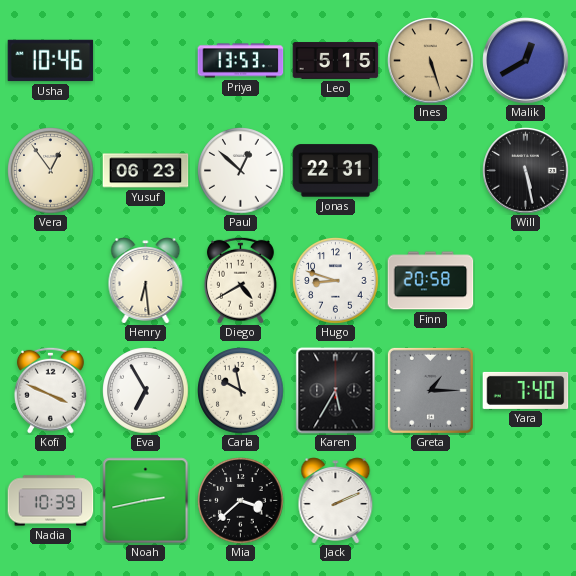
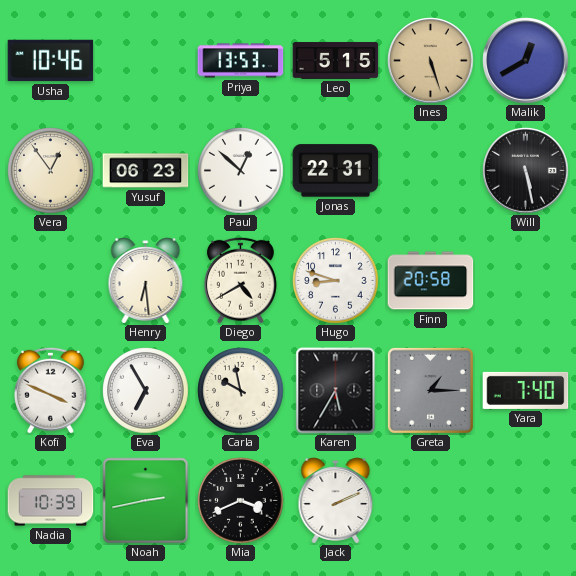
Mia: 3:38 -> 3:41
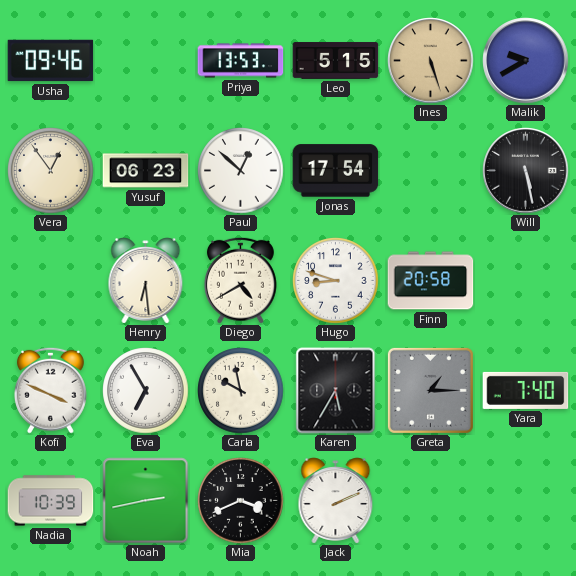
Usha: 10:46 -> 09:46
Malik: 12:40 -> 9:40
Jonas: 22:31 -> 17:54
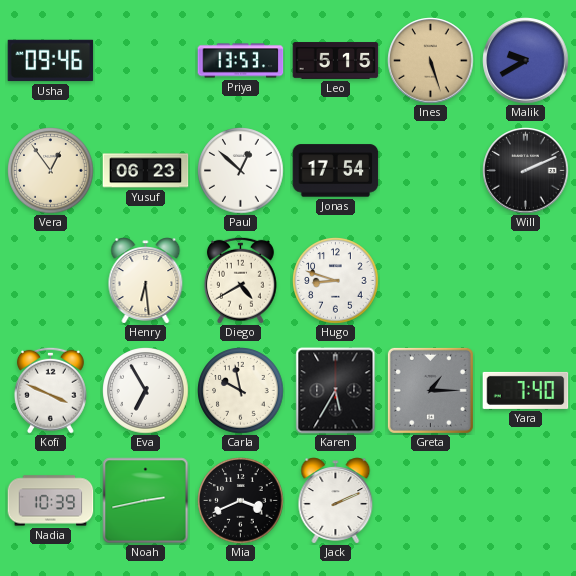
Will: 5:28 -> 2:11
Finn: 20:58 -> none
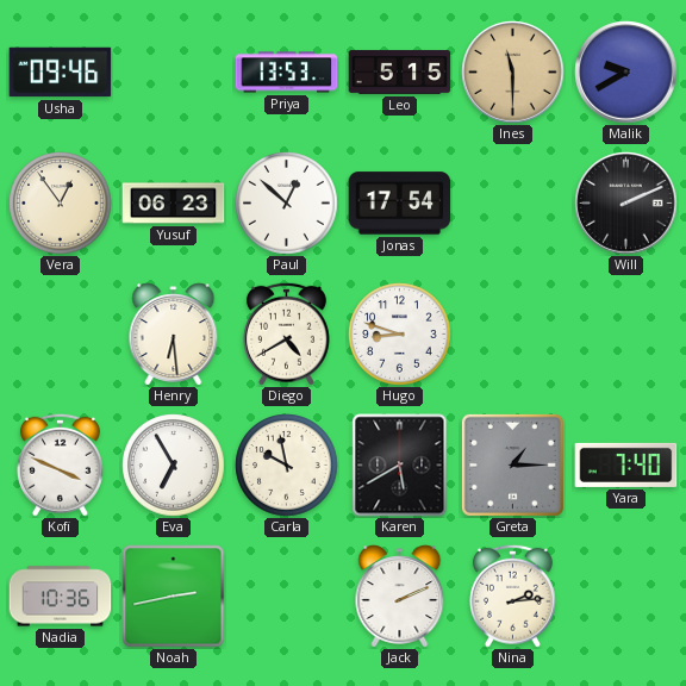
Ines: 5:27 -> 11:30
Karen: 5:35 -> 5:40
Nadia: 10:39 -> 10:36
Mia: 3:41 -> none
Nina: none -> 2:14
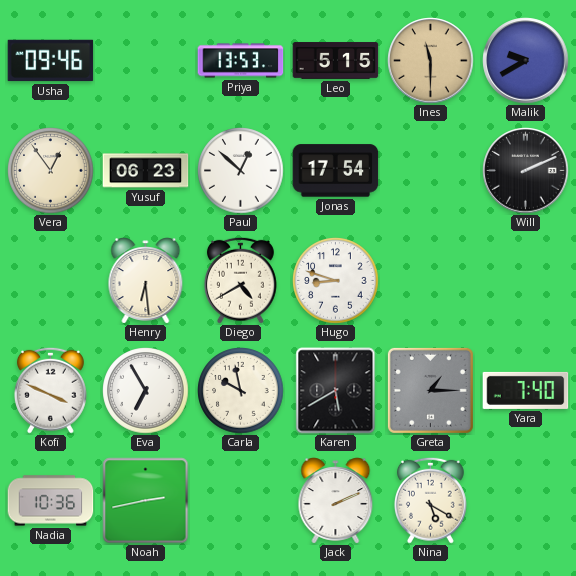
Nina: 2:14 -> 5:20
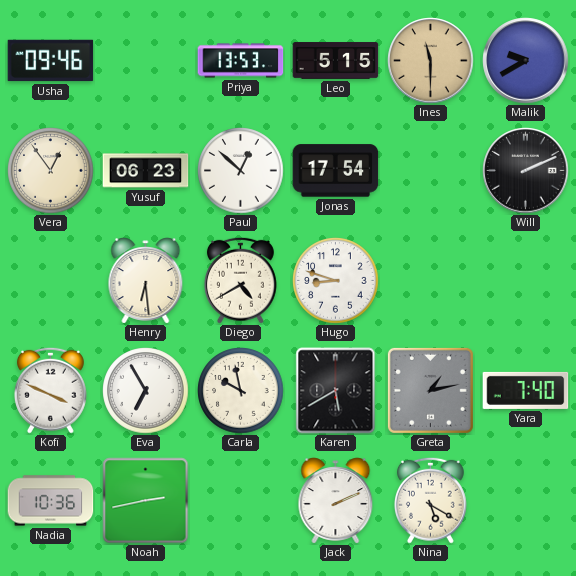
Greta: 1:15 -> 1:13
